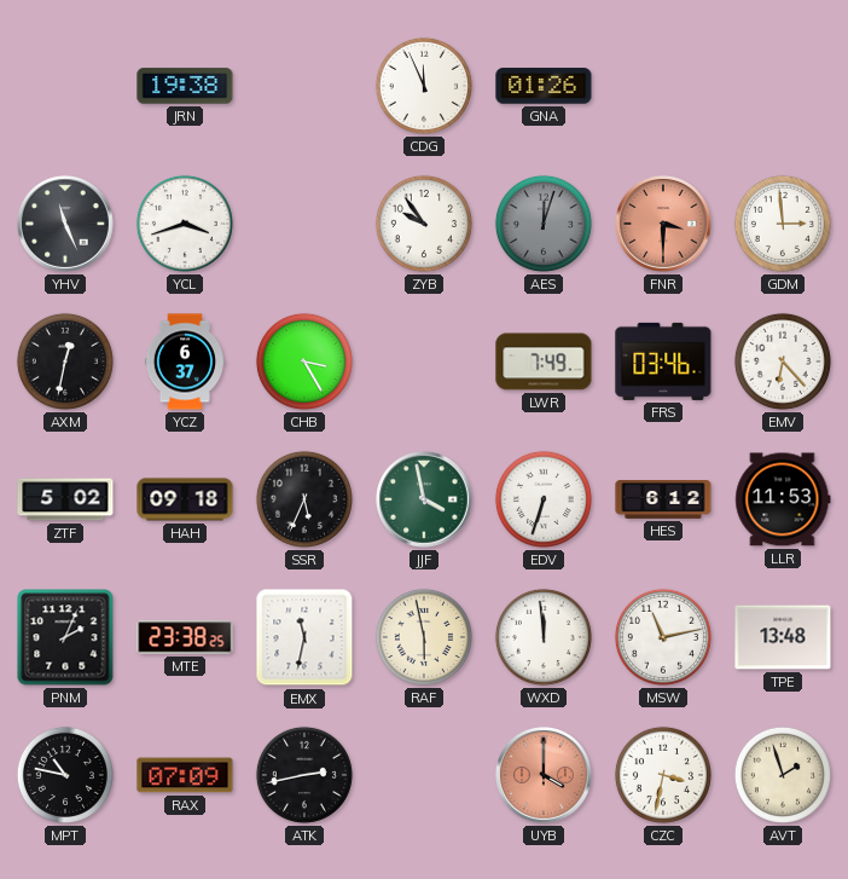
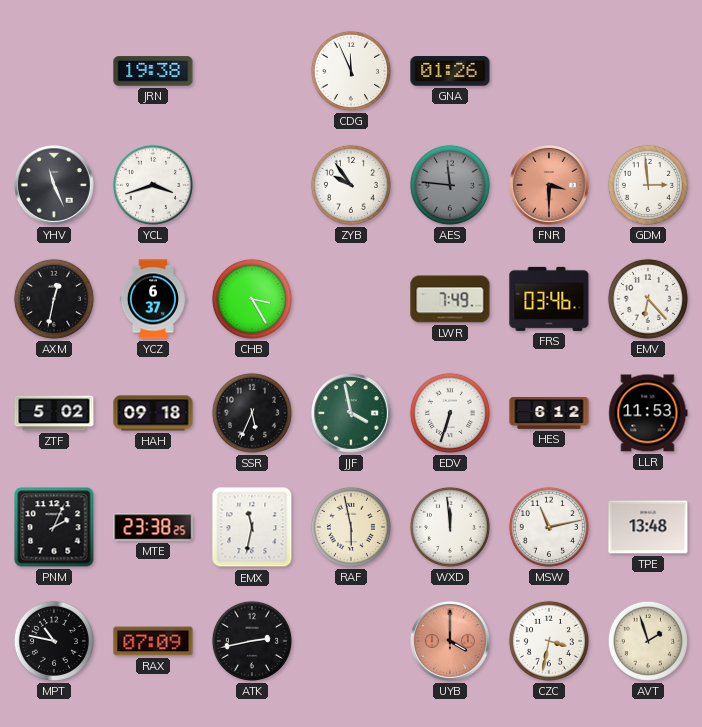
AES: 12:03 -> 11:46
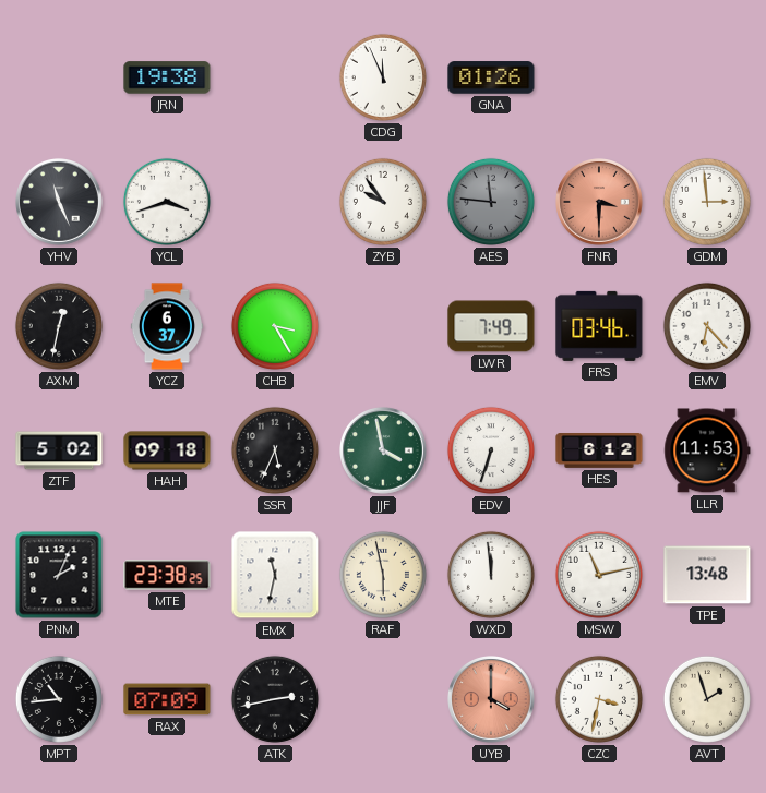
MPT: 10:47 -> 10:44
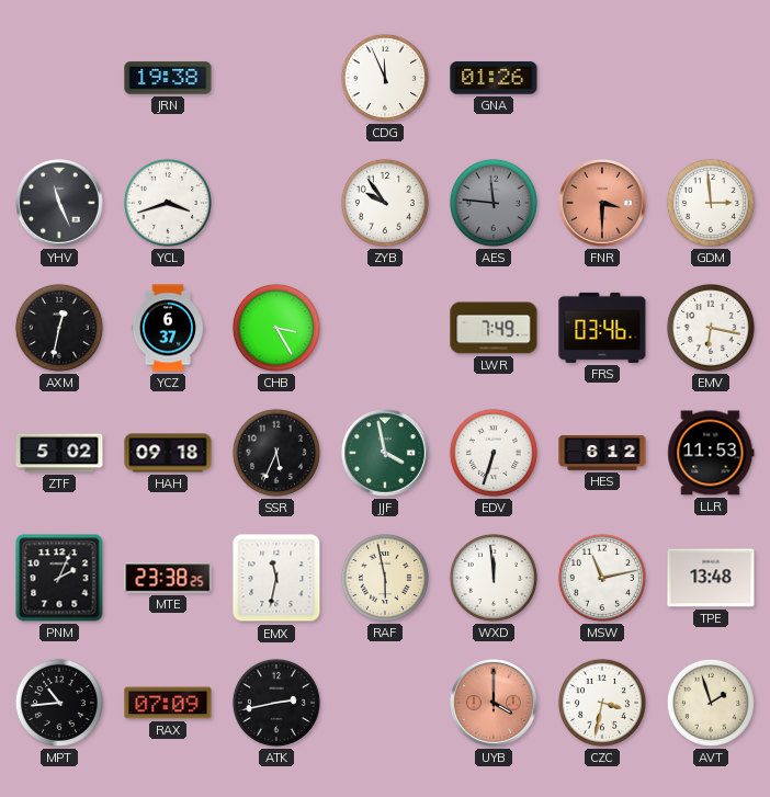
EMV: 6:23 -> 6:17
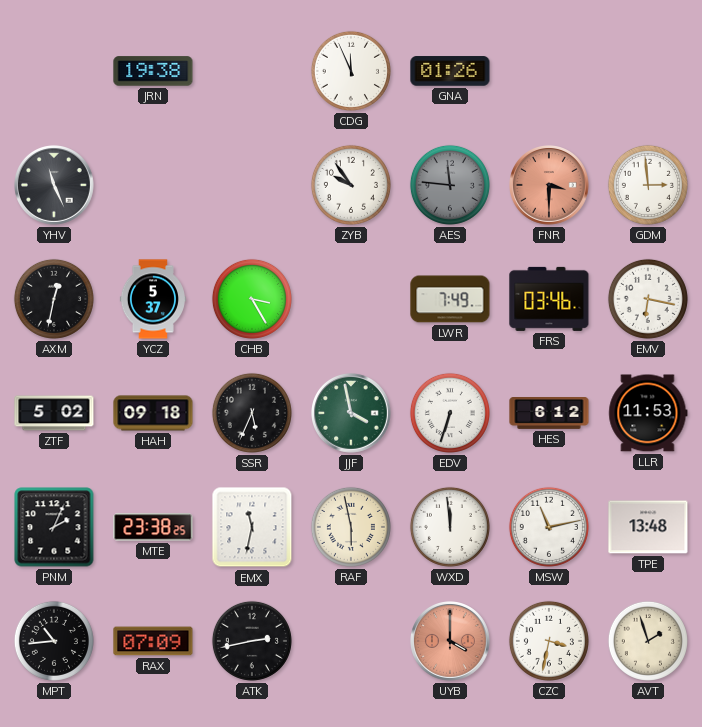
YCL: 3:42 -> none
YCZ: 6:37 -> 5:37
